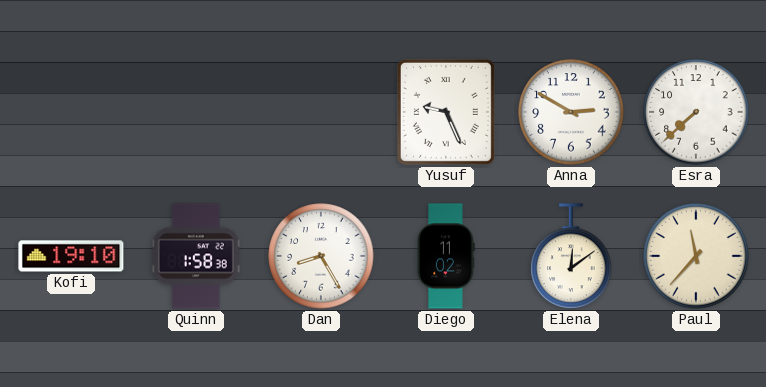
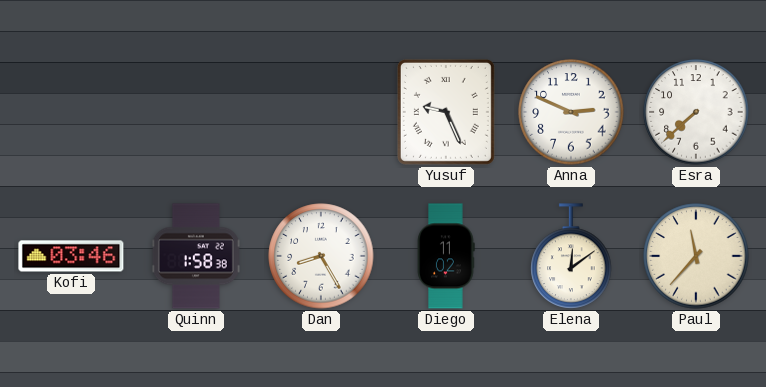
Anna: 2:50 -> 2:49
Kofi: 19:10 -> 03:46
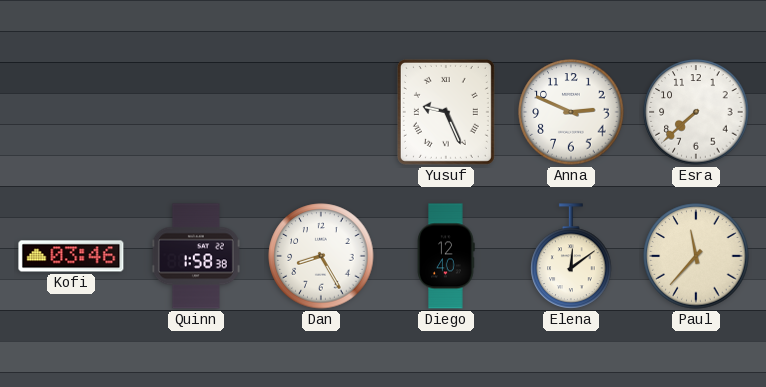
Diego: 11:02 -> 12:40
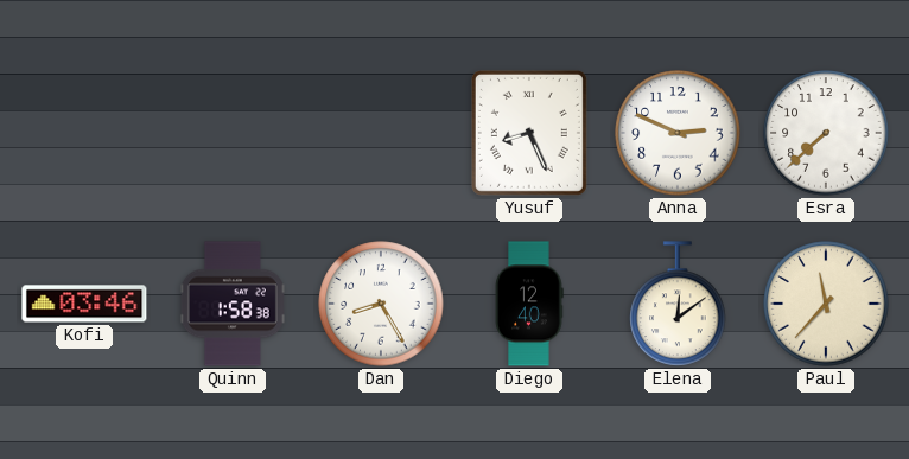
Yusuf: 9:26 -> 8:26
